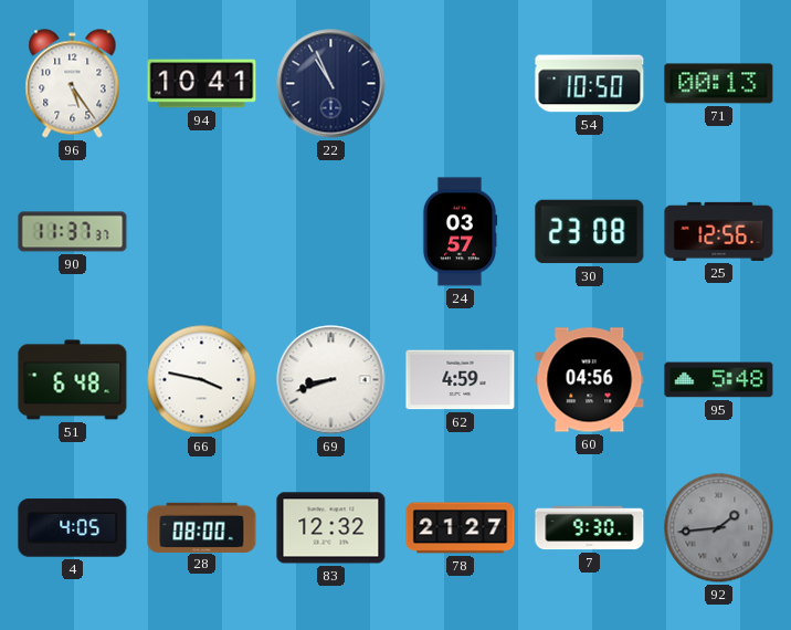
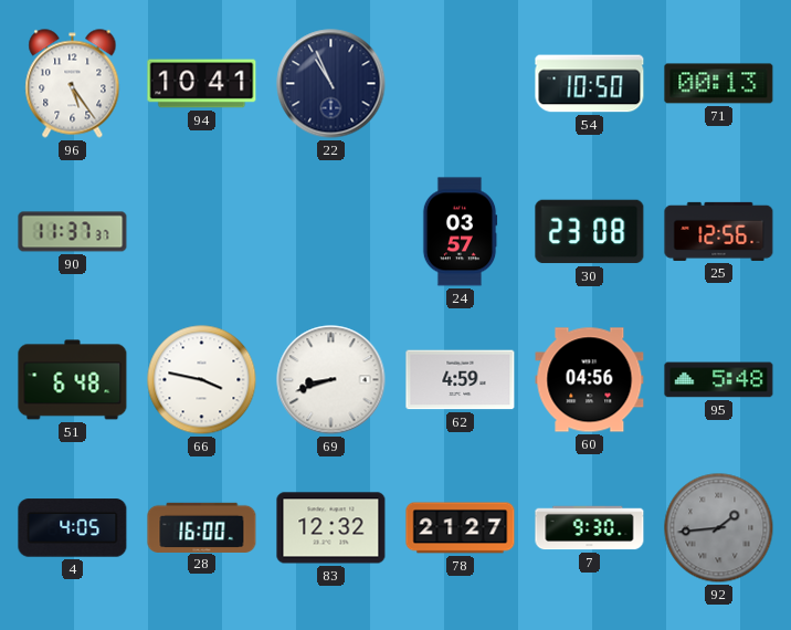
28: 08:00 -> 16:00
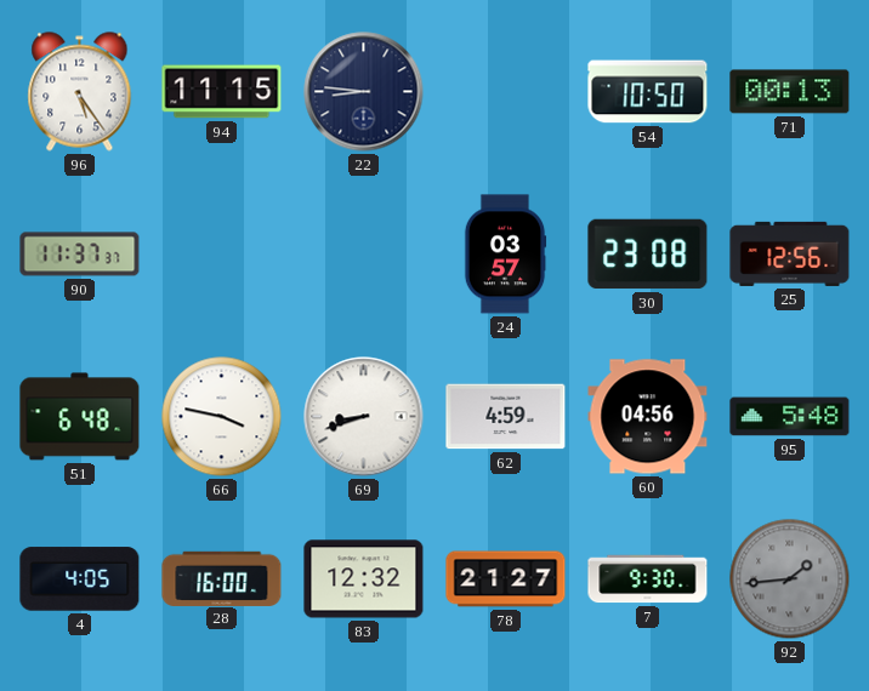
94: 10:41 -> 11:15
22: 10:56 -> 8:46
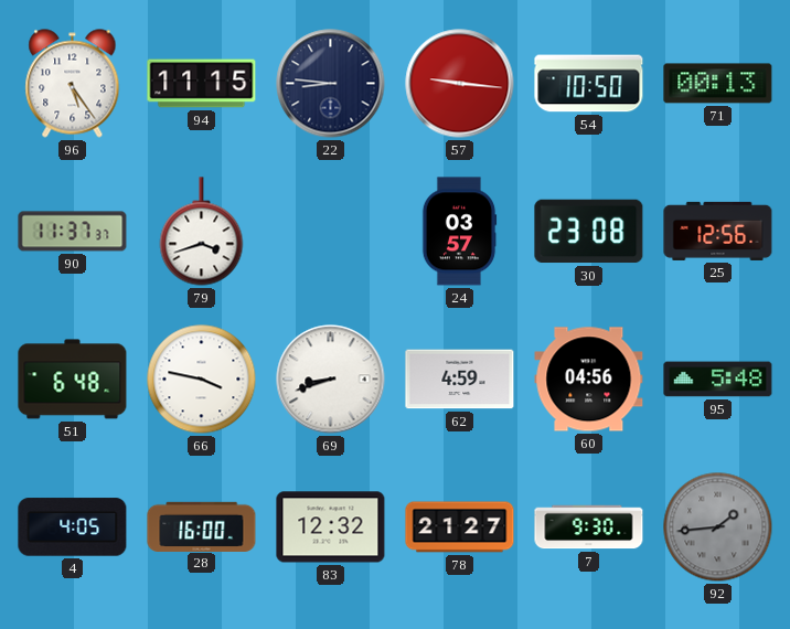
57: none -> 9:16
79: none -> 3:42
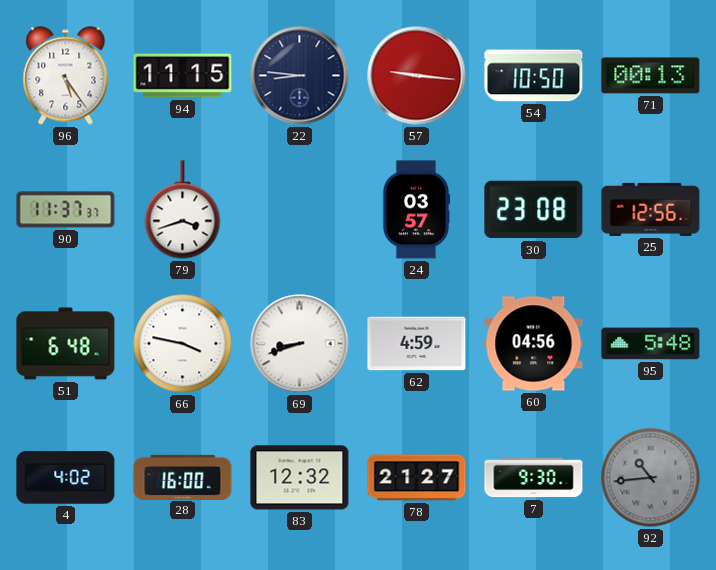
4: 4:05 -> 4:02
92: 1:44 -> 10:44
